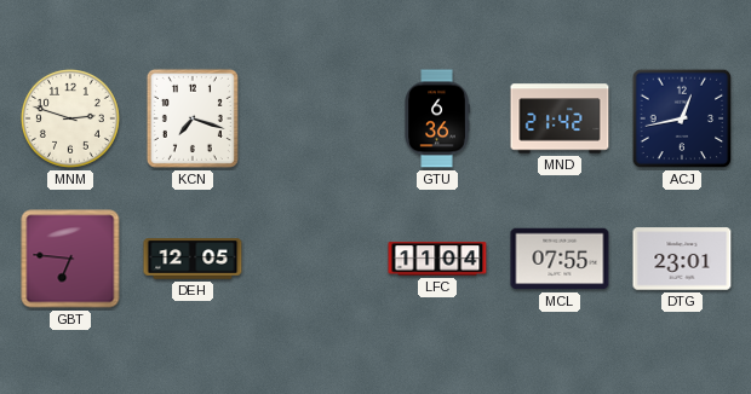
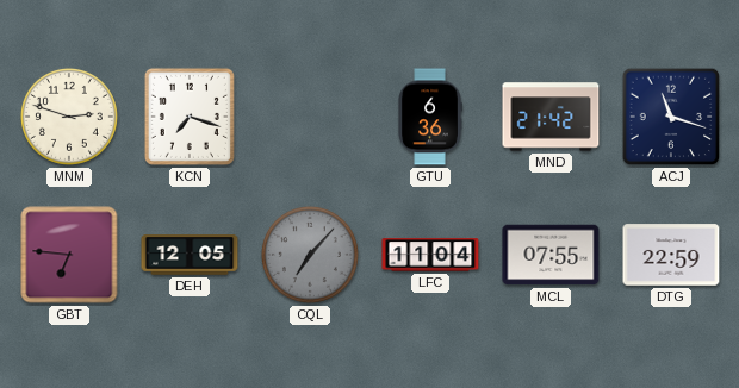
ACJ: 12:43 -> 11:18
CQL: none -> 7:07
DTG: 23:01 -> 22:59
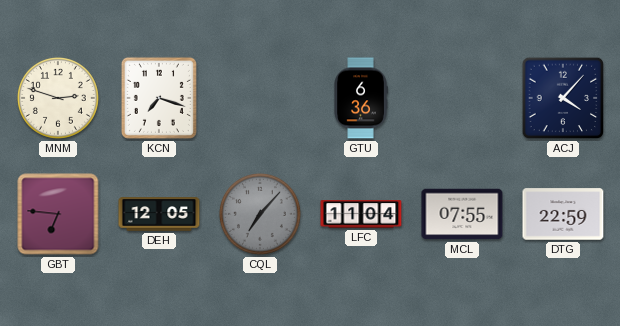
MND: 21:42 -> none
ACJ: 11:18 -> 4:07
